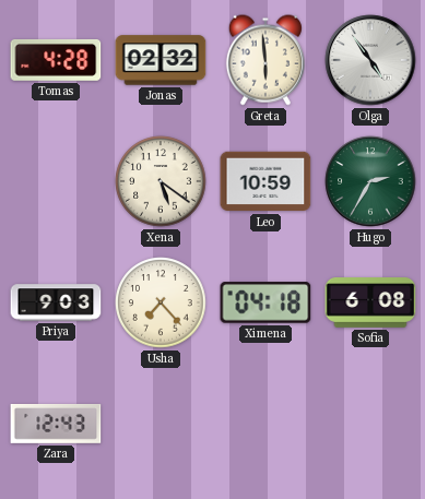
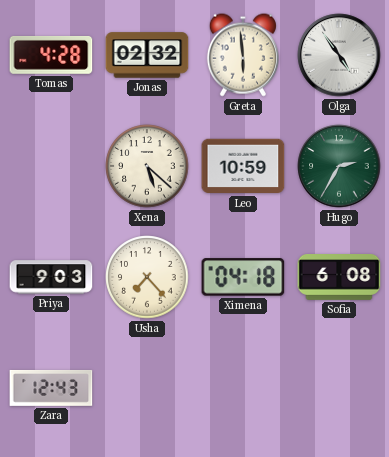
Xena: 5:21 -> 5:22
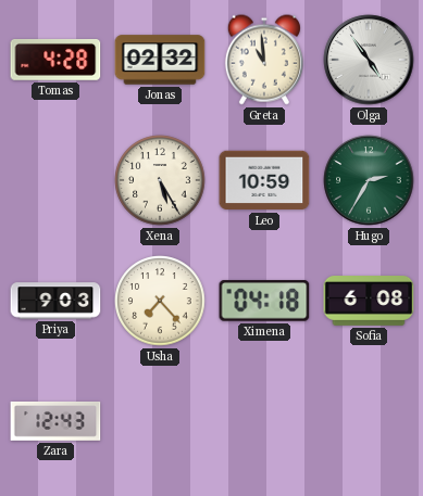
Greta: 5:59 -> 10:59
Xena: 5:22 -> 5:25
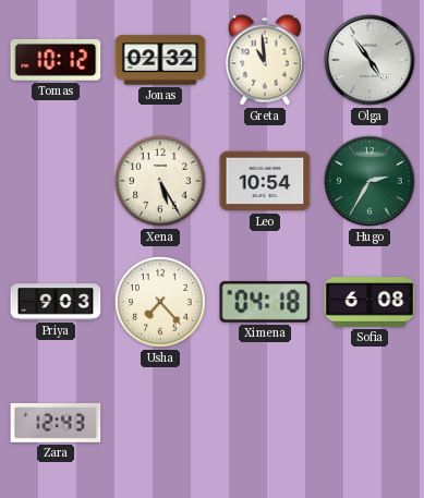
Tomas: 4:28 -> 10:12
Leo: 10:59 -> 10:54
